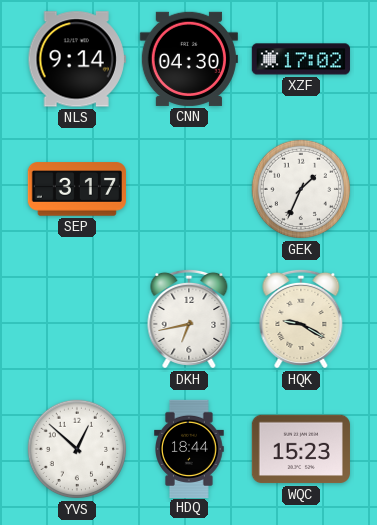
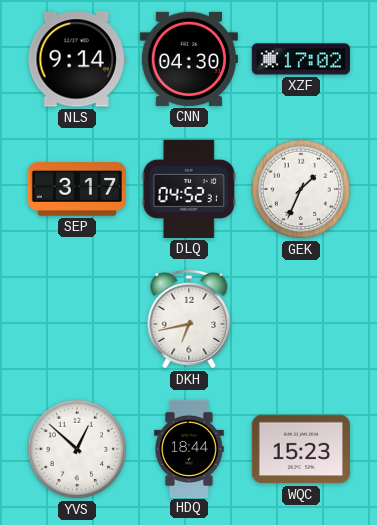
DLQ: none -> 04:52
HQK: 9:20 -> none
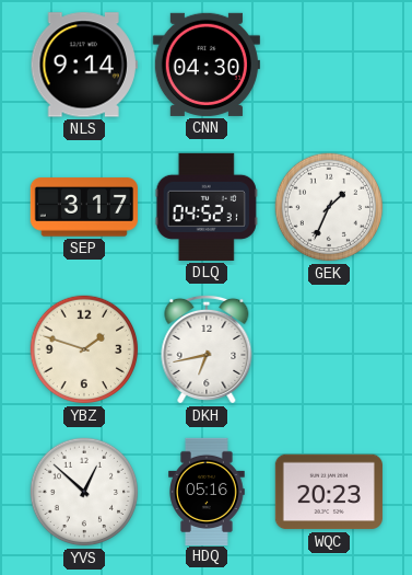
XZF: 17:02 -> none
YBZ: none -> 1:48
HDQ: 18:44 -> 05:16
WQC: 15:23 -> 20:23
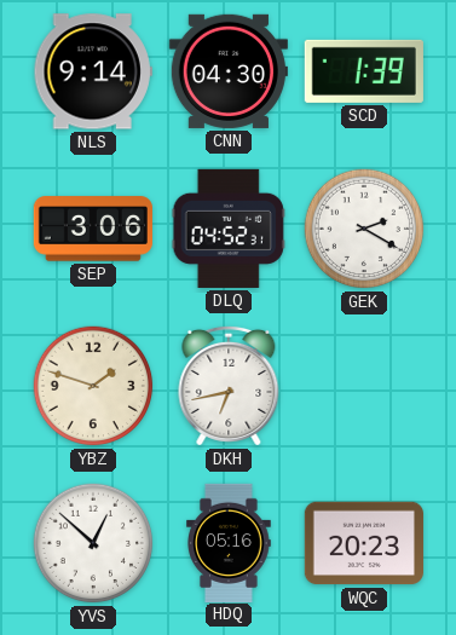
SCD: none -> 1:39
SEP: 3:17 -> 3:06
GEK: 1:34 -> 2:20
